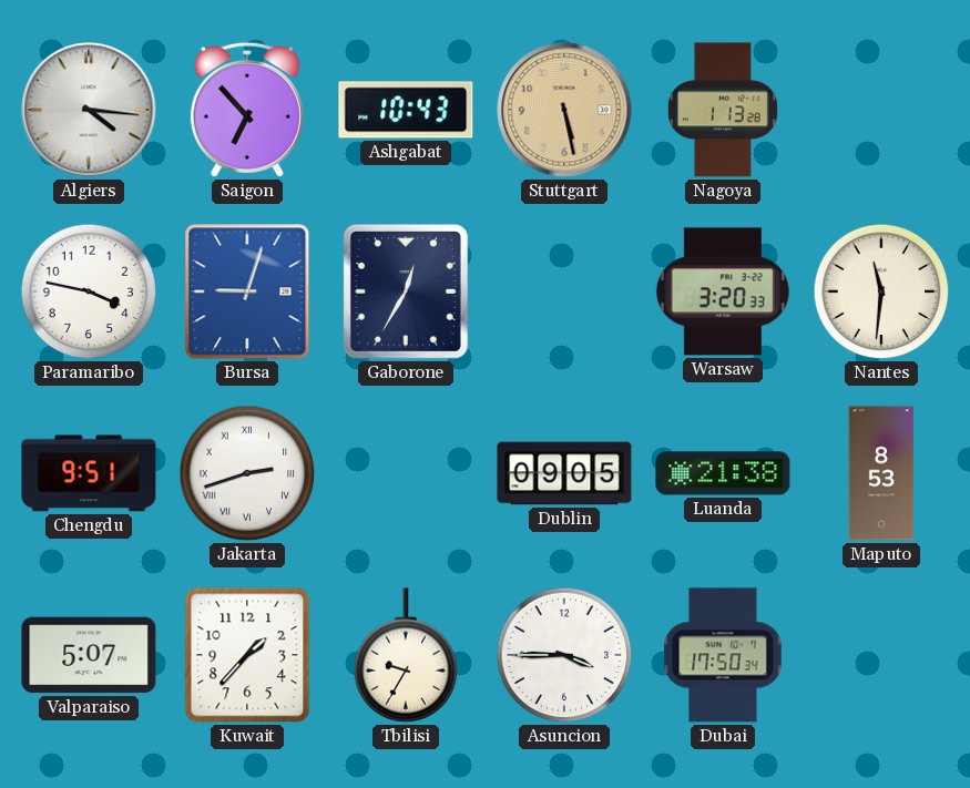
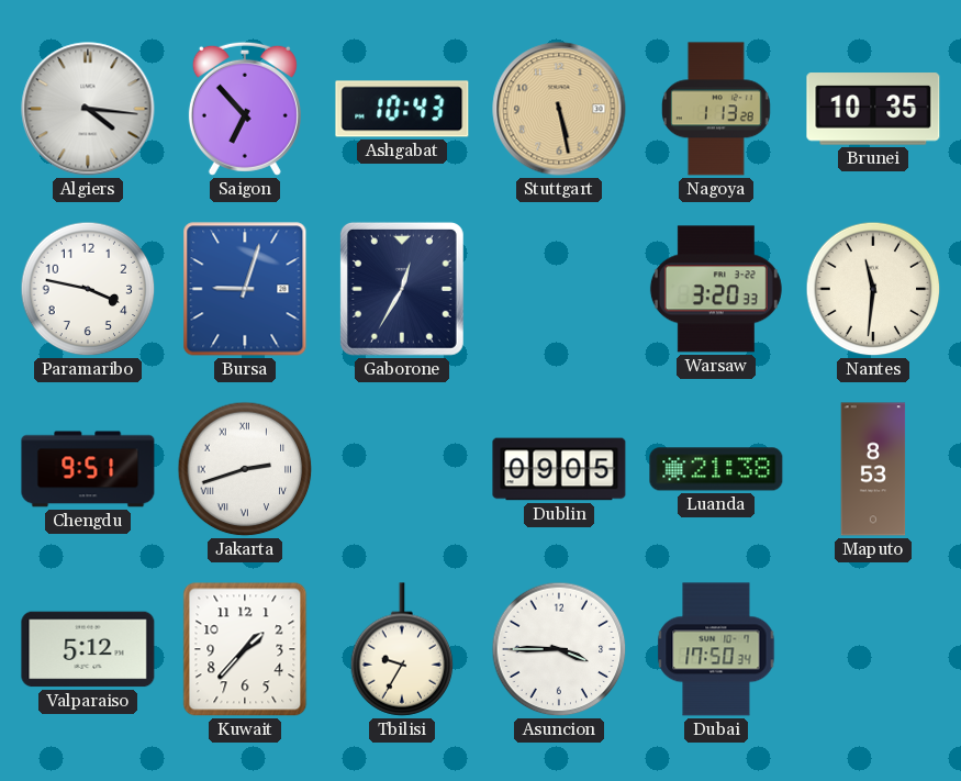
Brunei: none -> 10:35
Valparaiso: 5:07 -> 5:12
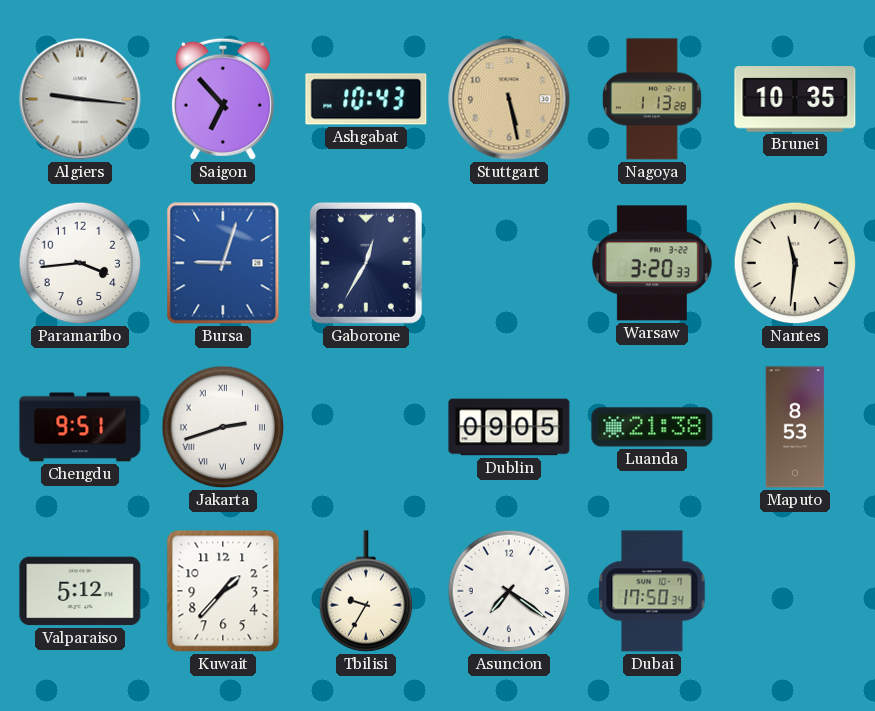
Algiers: 4:16 -> 9:16
Paramaribo: 3:47 -> 3:44
Asuncion: 3:45 -> 7:21
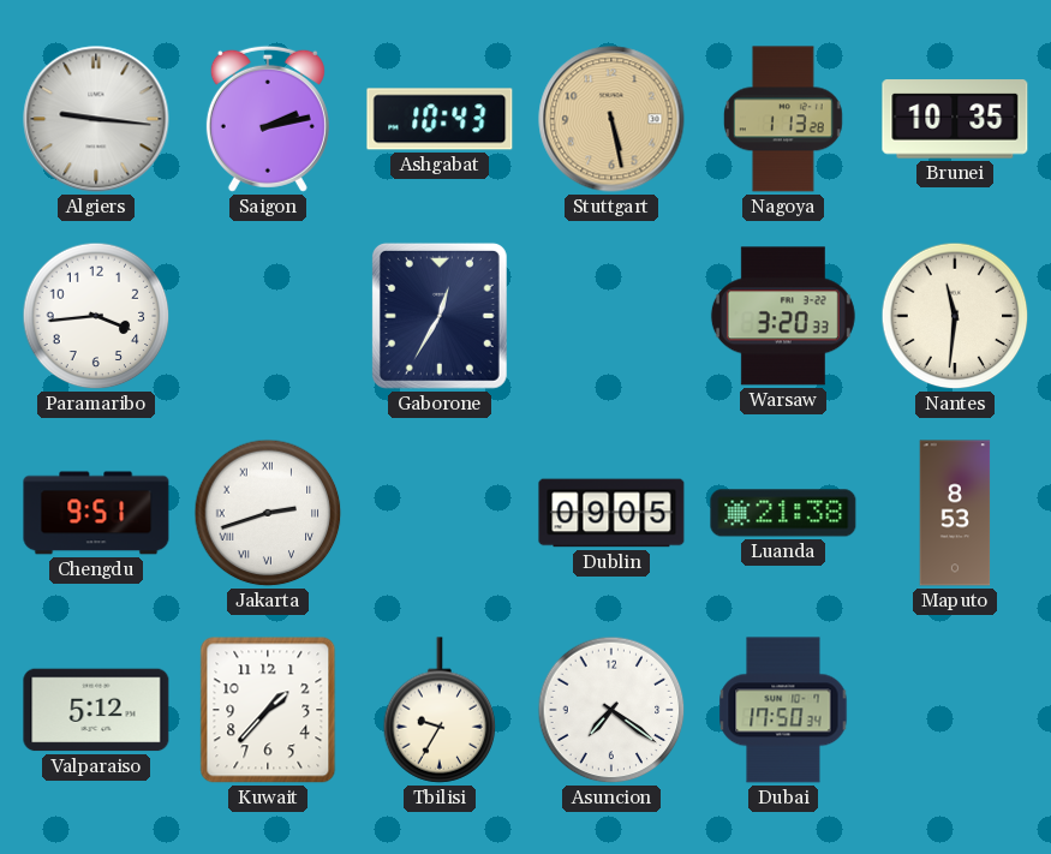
Saigon: 6:53 -> 2:13
Bursa: 9:03 -> none
